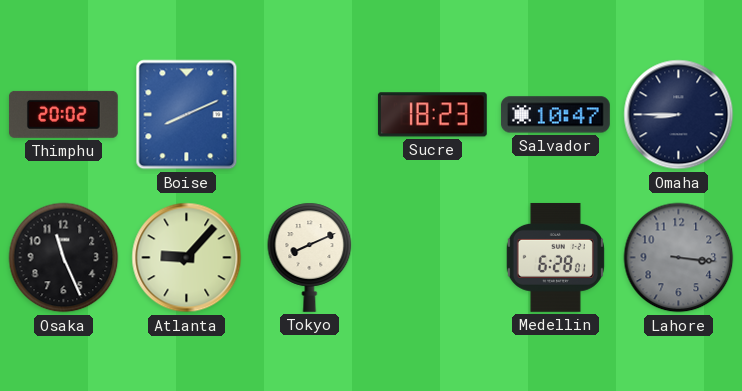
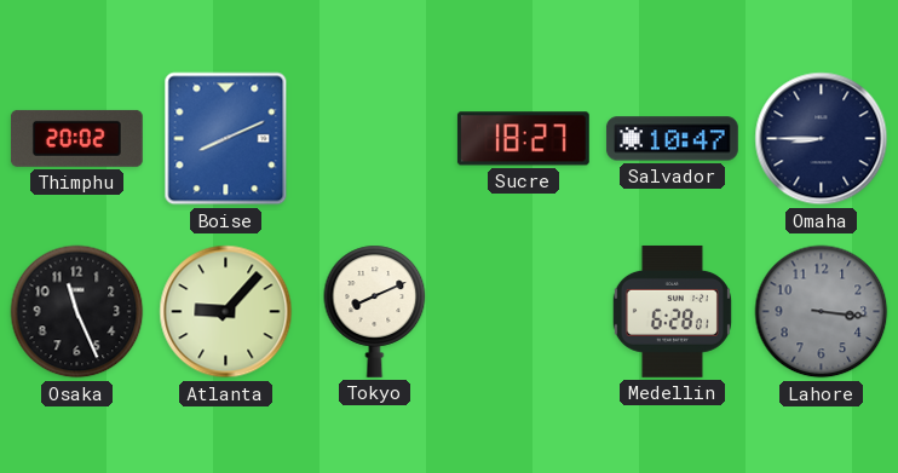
Sucre: 18:23 -> 18:27
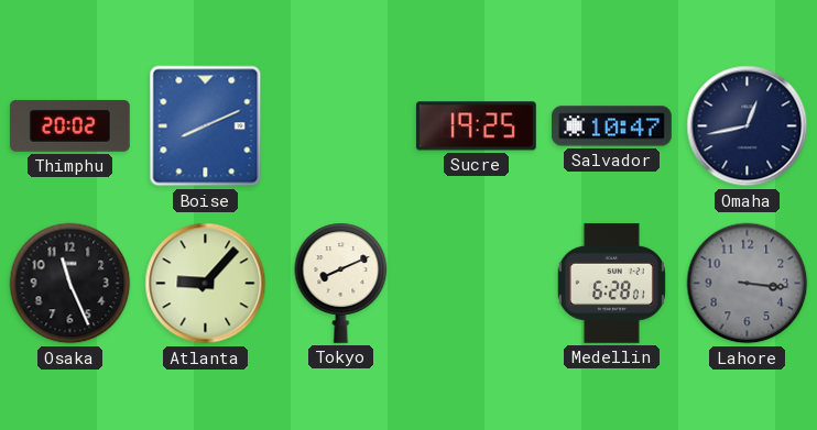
Sucre: 18:27 -> 19:25
Omaha: 8:45 -> 12:43
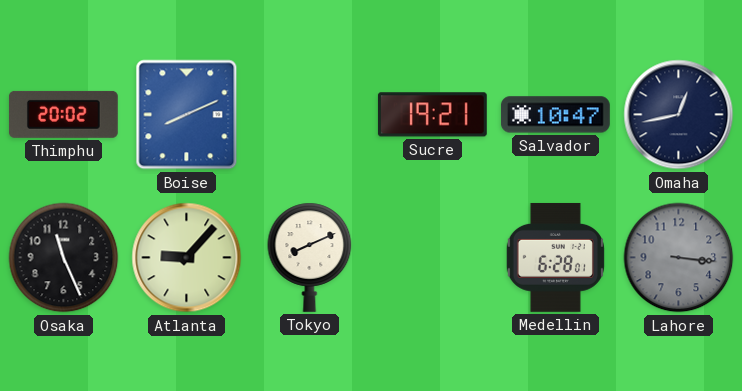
Sucre: 19:25 -> 19:21
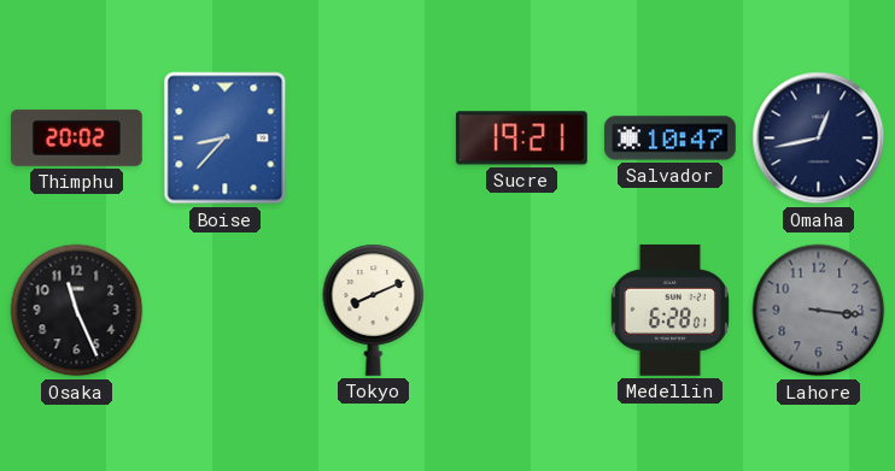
Boise: 8:11 -> 8:37
Atlanta: 9:07 -> none
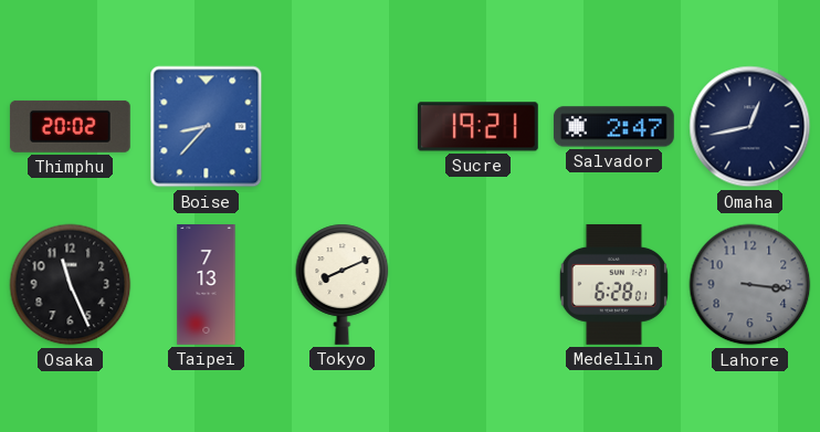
Salvador: 10:47 -> 2:47
Taipei: none -> 7:13
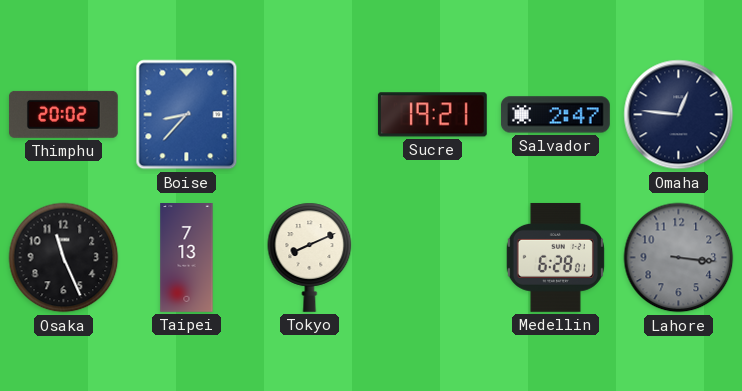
Omaha: 12:43 -> 12:46
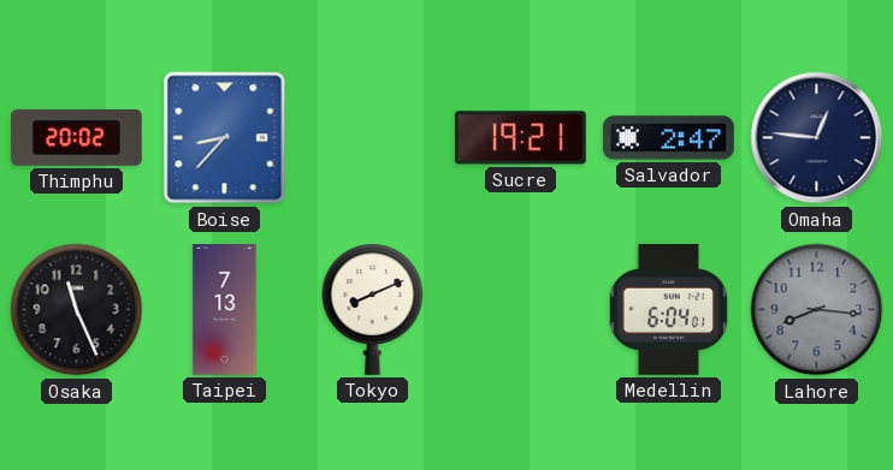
Medellin: 6:28 -> 6:04
Lahore: 3:16 -> 8:16
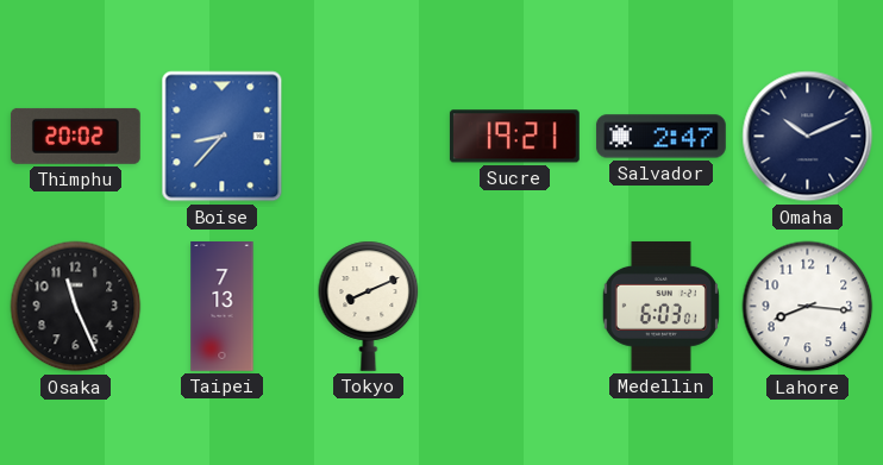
Omaha: 12:46 -> 10:11
Medellin: 6:04 -> 6:03
Lahore dial: grey -> white
